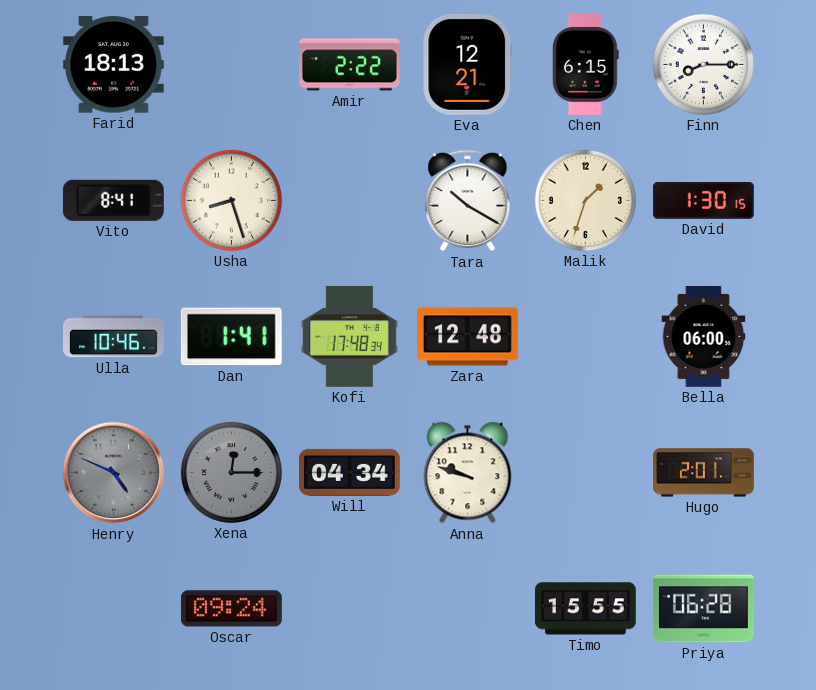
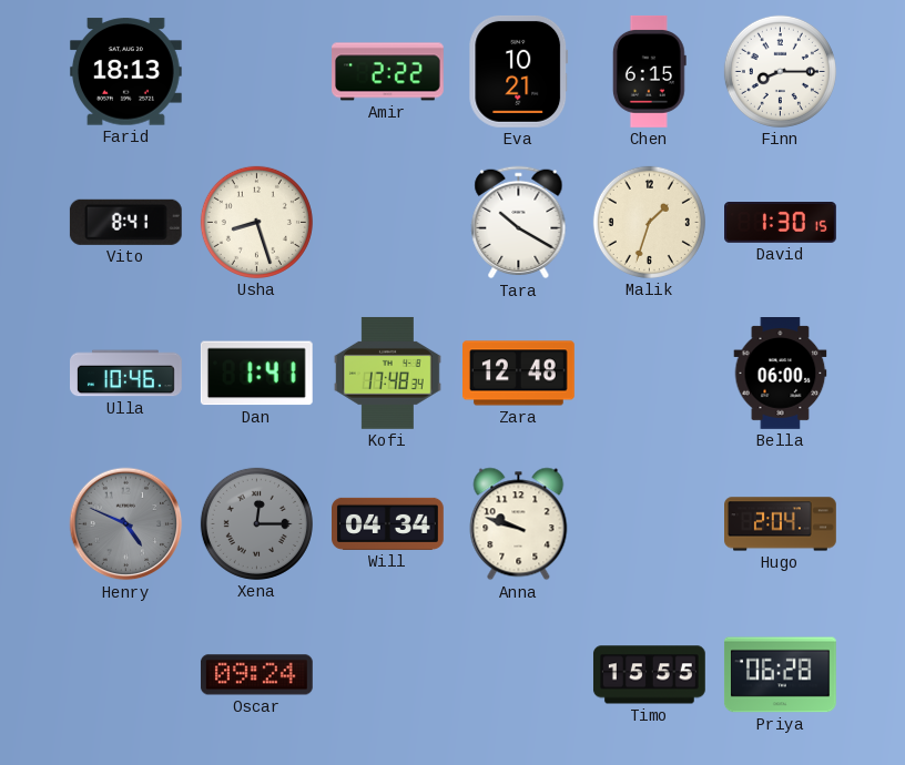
Eva: 12:21 -> 10:21
Hugo: 2:01 -> 2:04
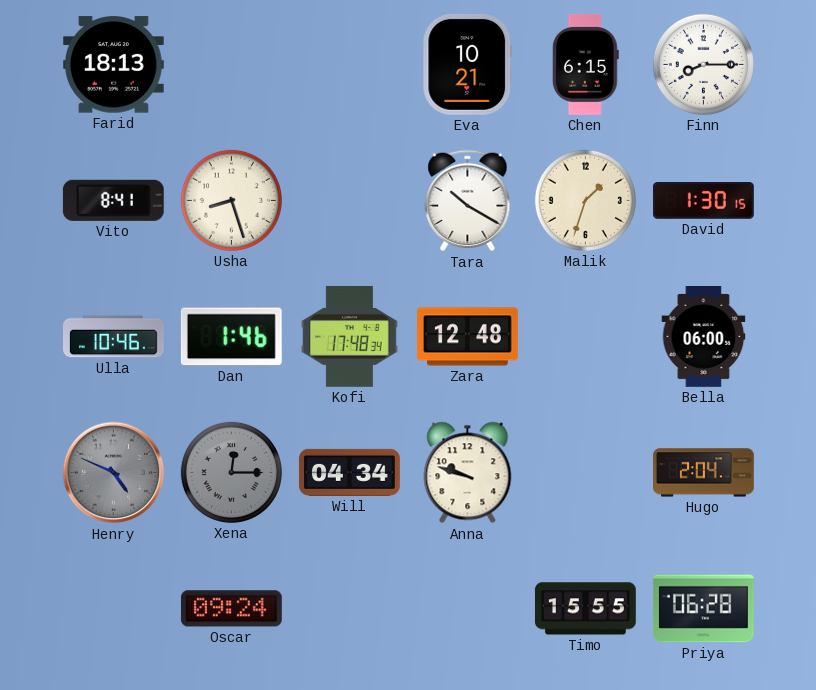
Amir: 2:22 -> none
Dan: 1:41 -> 1:46
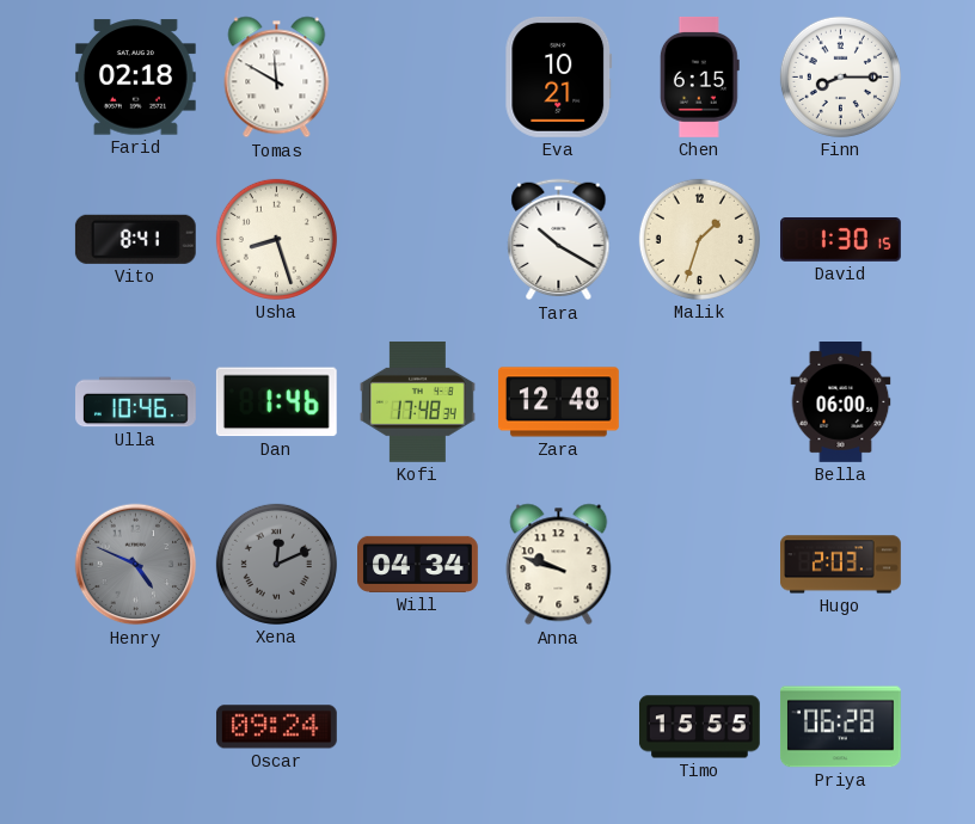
Farid: 18:13 -> 02:18
Tomas: none -> 11:50
Xena: 12:15 -> 12:11
Hugo: 2:04 -> 2:03
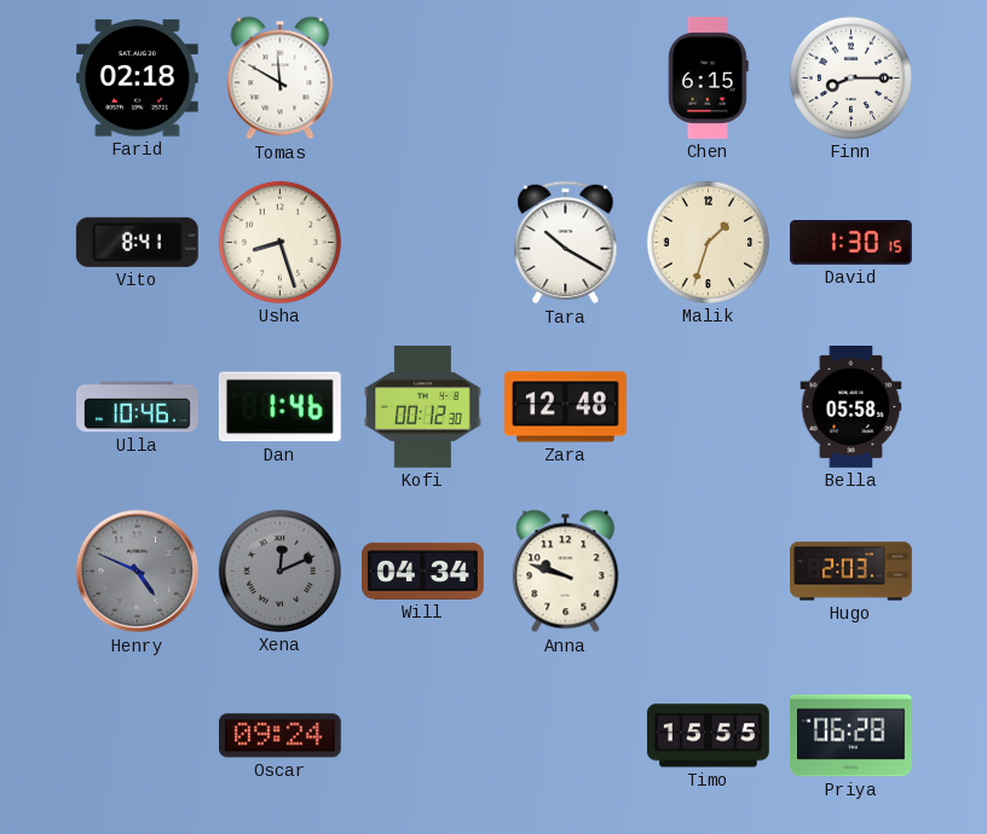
Eva: 10:21 -> none
Kofi: 17:48 -> 00:12
Bella: 06:00 -> 05:58
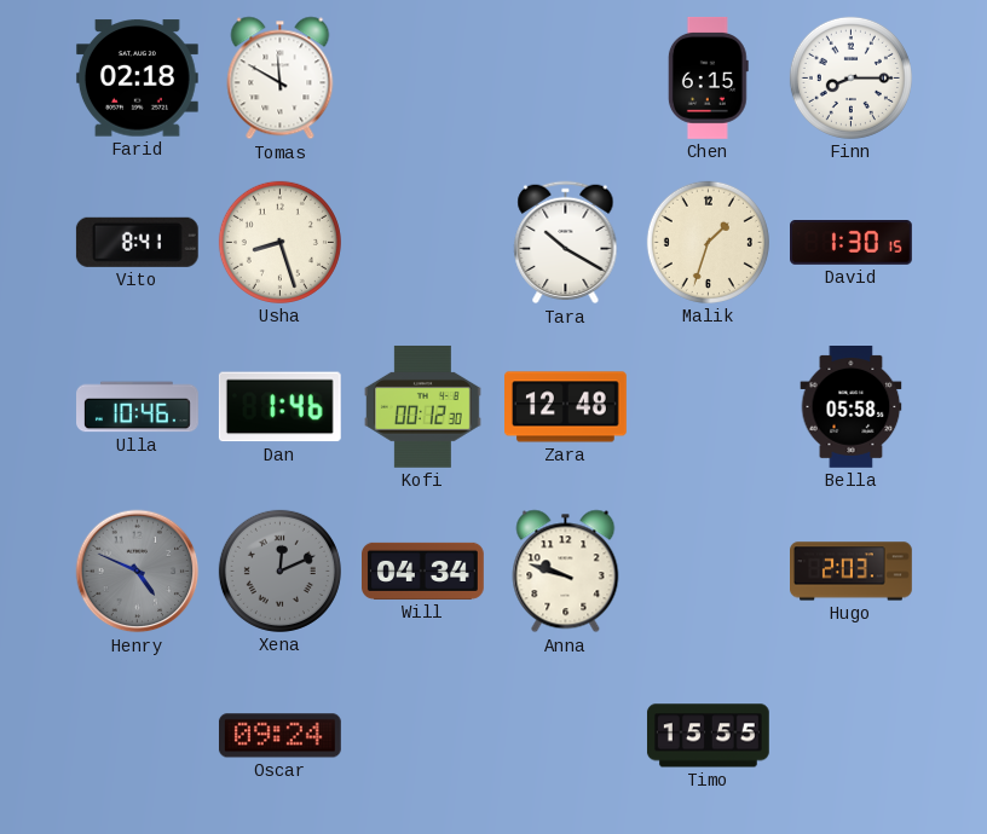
Priya: 06:28 -> none
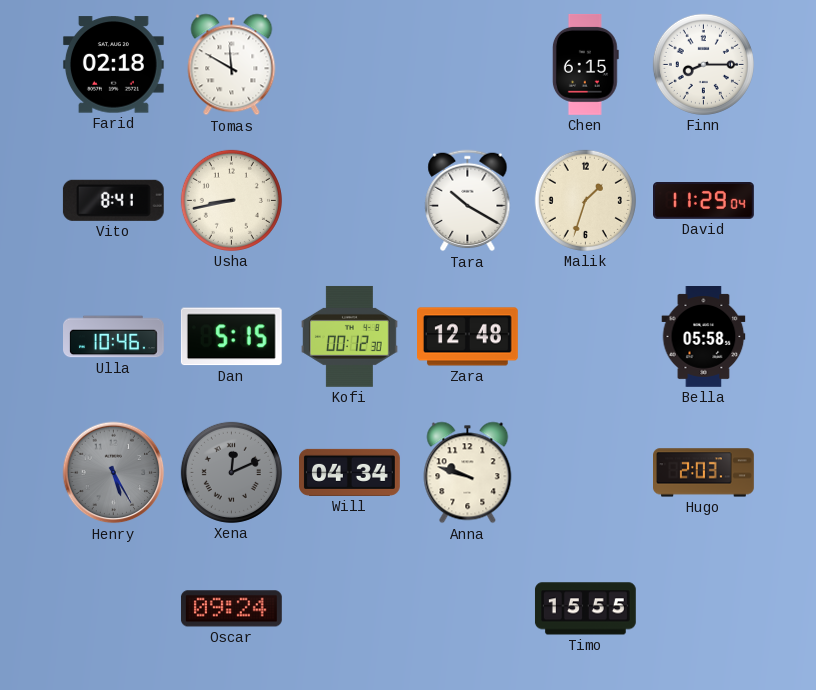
Usha: 8:27 -> 8:43
David: 1:30 -> 11:29
Dan: 1:46 -> 5:15
Henry: 4:49 -> 5:25
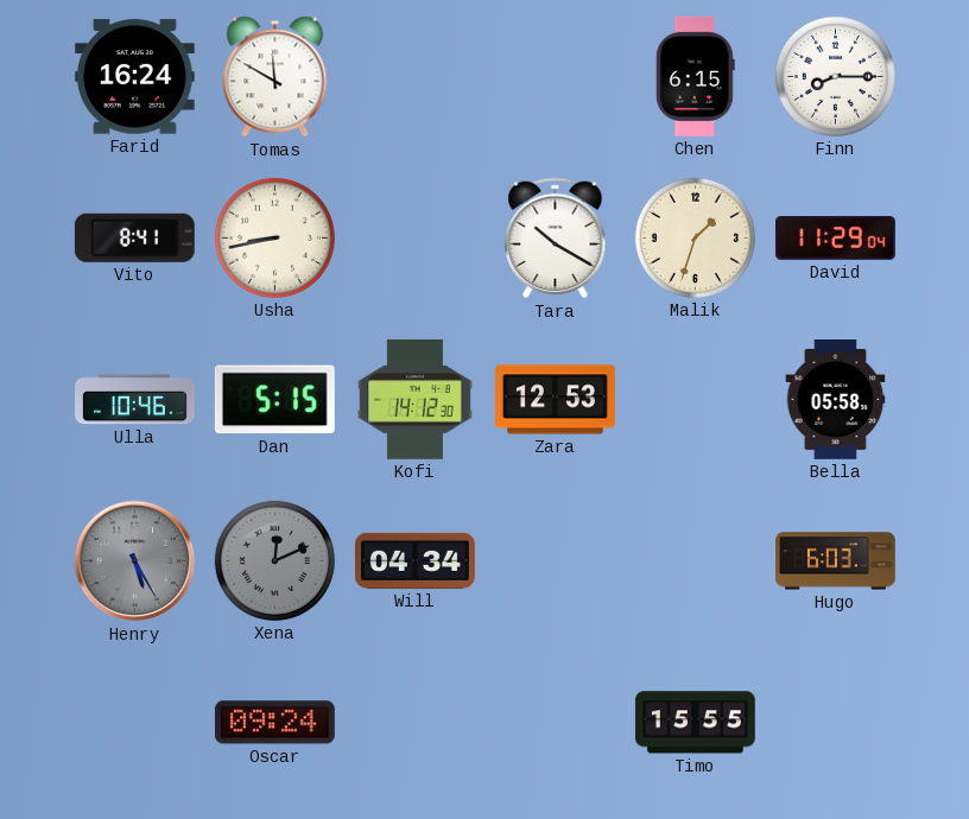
Farid: 02:18 -> 16:24
Kofi: 00:12 -> 14:12
Zara: 12:48 -> 12:53
Anna: 9:48 -> none
Hugo: 2:03 -> 6:03
